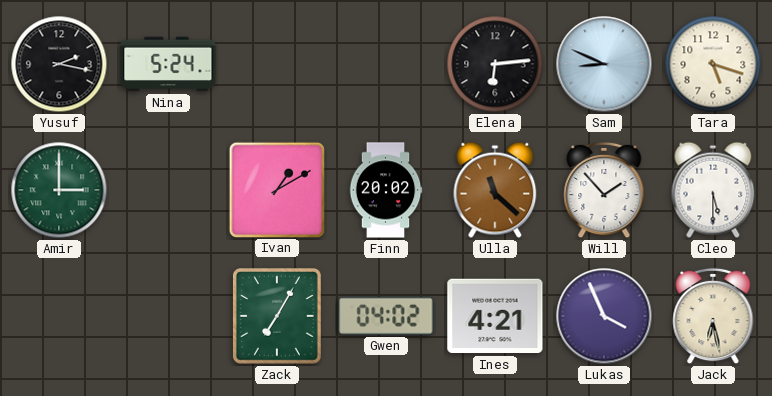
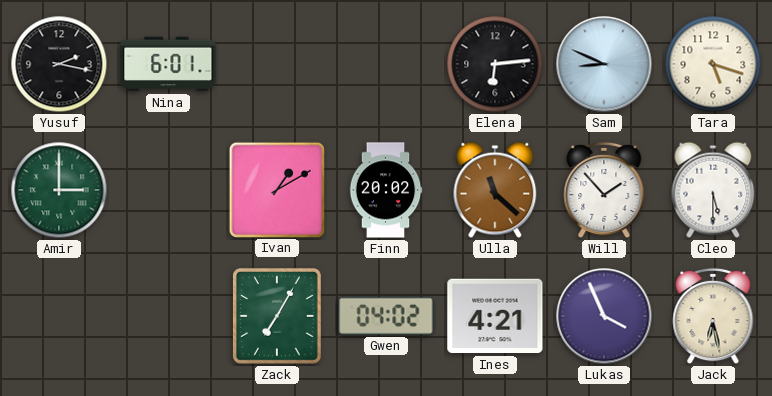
Nina: 5:24 -> 6:01
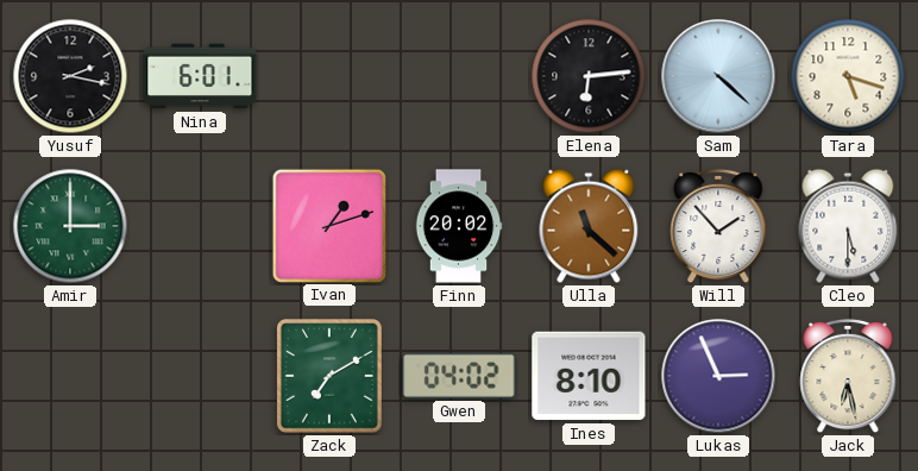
Sam: 8:49 -> 4:22
Ivan: 1:10 -> 1:12
Zack: 7:05 -> 7:10
Ines: 4:21 -> 8:10
Lukas: 3:56 -> 2:56
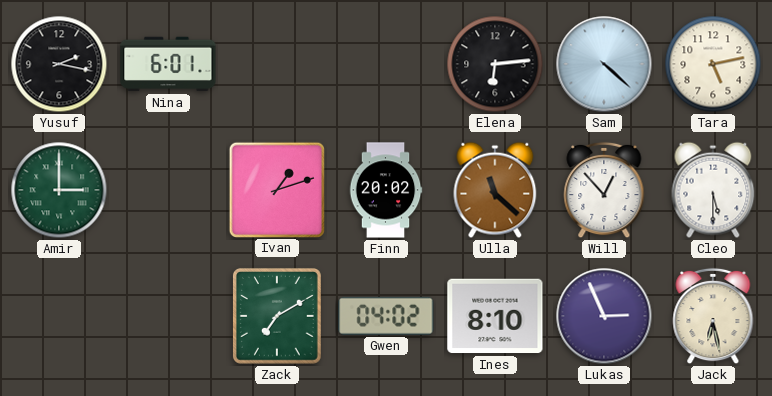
Tara: 5:18 -> 5:13
Will: 1:53 -> 12:53
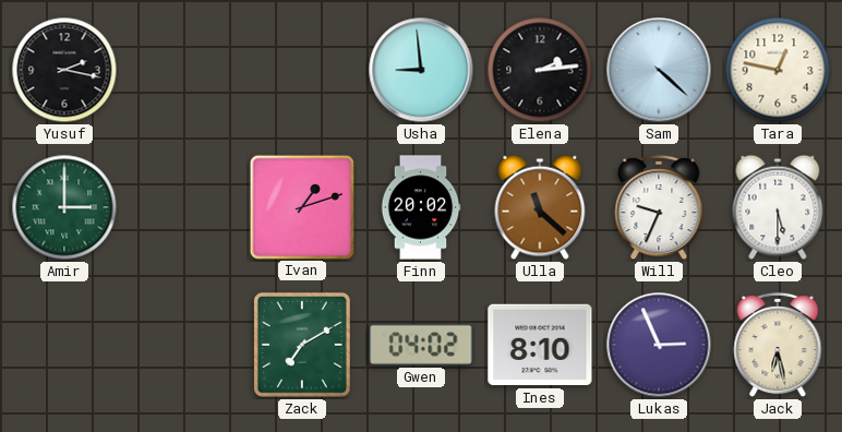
Nina: 6:01 -> none
Usha: none -> 8:59
Elena: 6:14 -> 2:14
Tara: 5:13 -> 12:47
Will: 12:53 -> 9:34
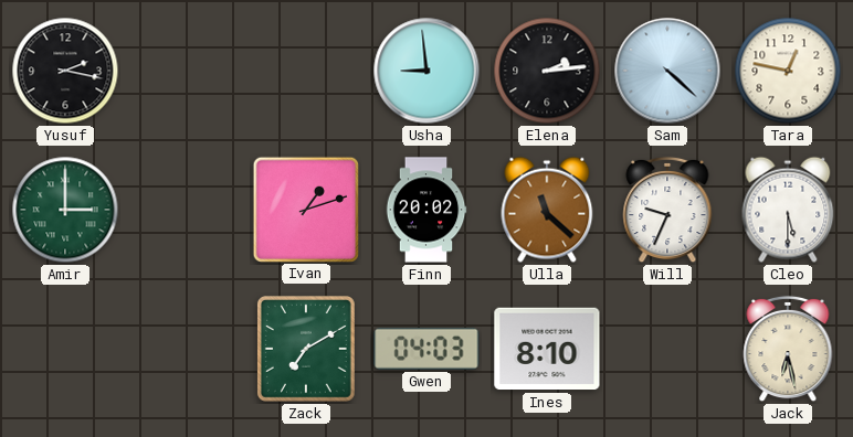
Gwen: 04:02 -> 04:03
Lukas: 2:56 -> none
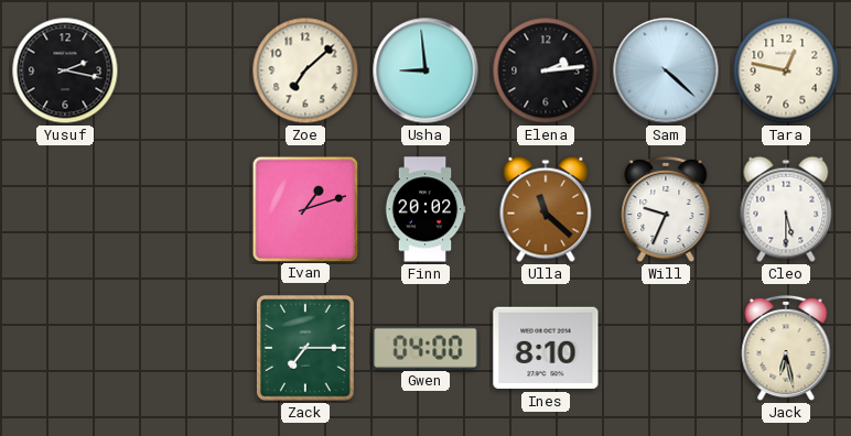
Zoe: none -> 7:08
Amir: 3:00 -> none
Zack: 7:10 -> 7:15
Gwen: 04:03 -> 04:00
